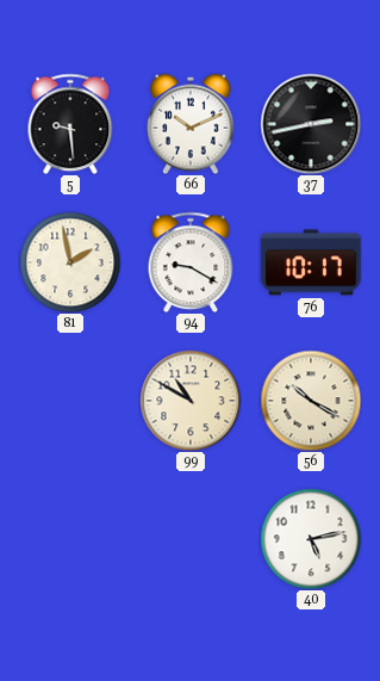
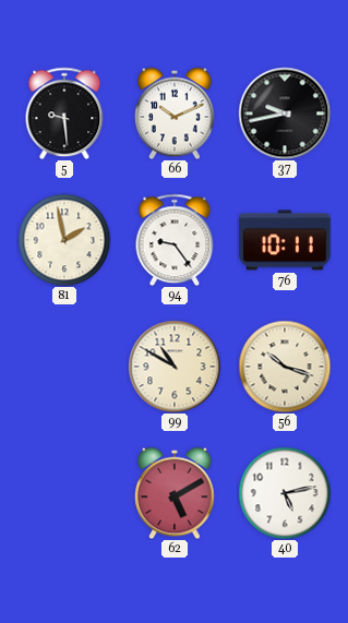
37: 2:43 -> 9:43
94: 9:20 -> 9:24
76: 10:17 -> 10:11
56: 10:20 -> 10:18
62: none -> 5:10
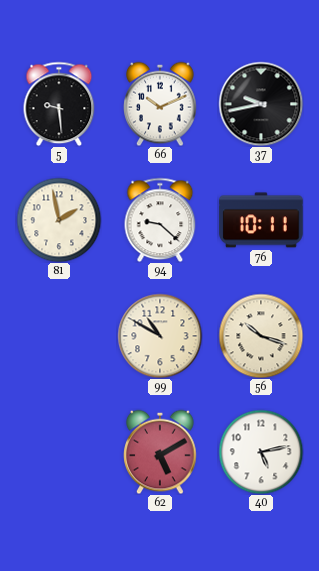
94: 9:24 -> 9:22
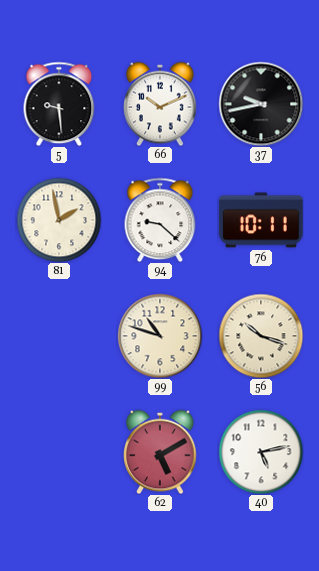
99: 10:50 -> 10:48
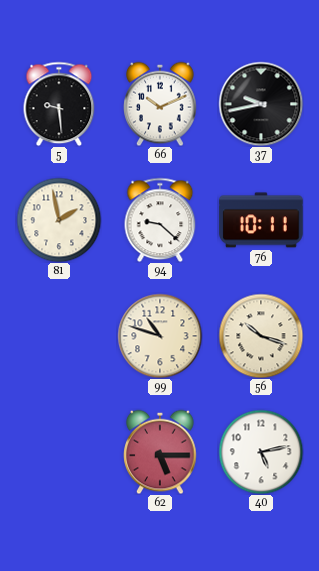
62: 5:10 -> 5:15
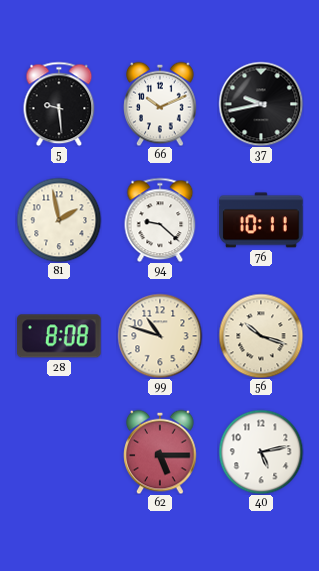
28: none -> 8:08
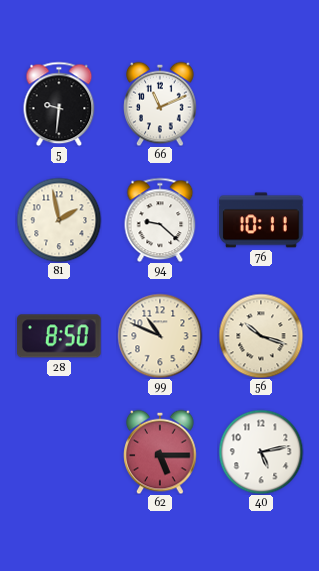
5: 9:29 -> 9:31
66: 10:11 -> 11:11
37: 9:43 -> none
28: 8:08 -> 8:50
99: 10:48 -> 10:49
